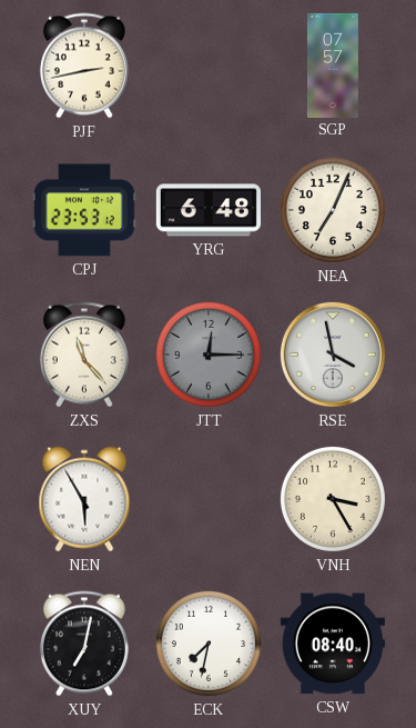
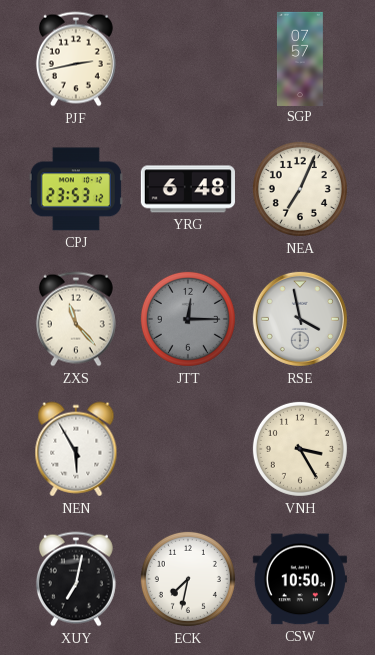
CSW: 08:40 -> 10:50
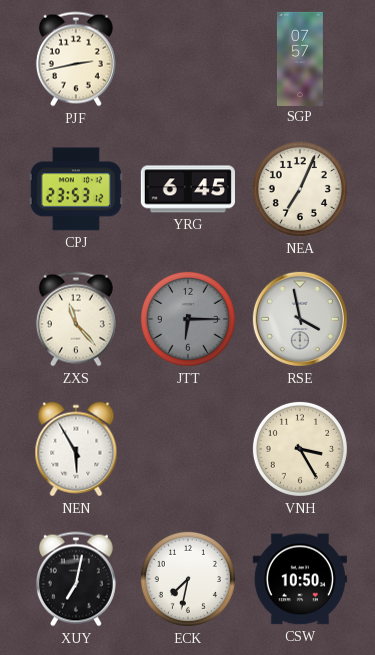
YRG: 6:48 -> 6:45
JTT: 12:15 -> 6:15
